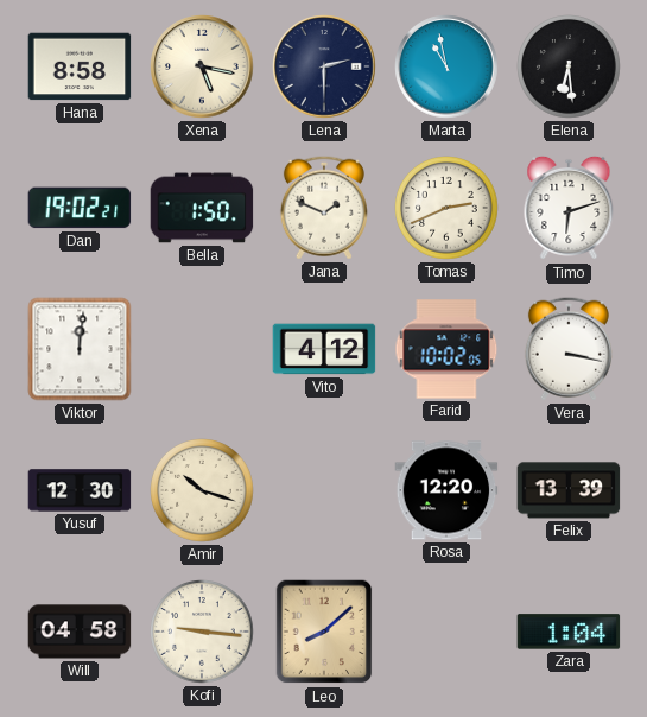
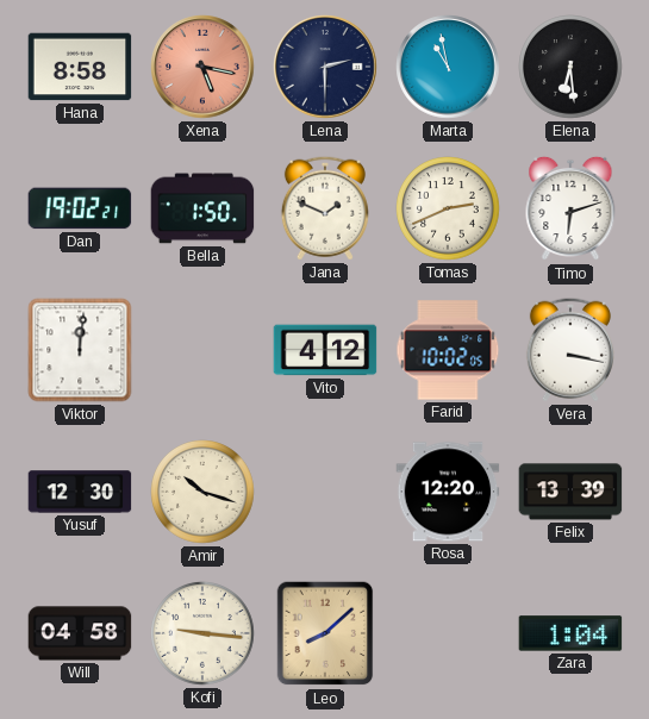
Xena dial: cream -> salmon
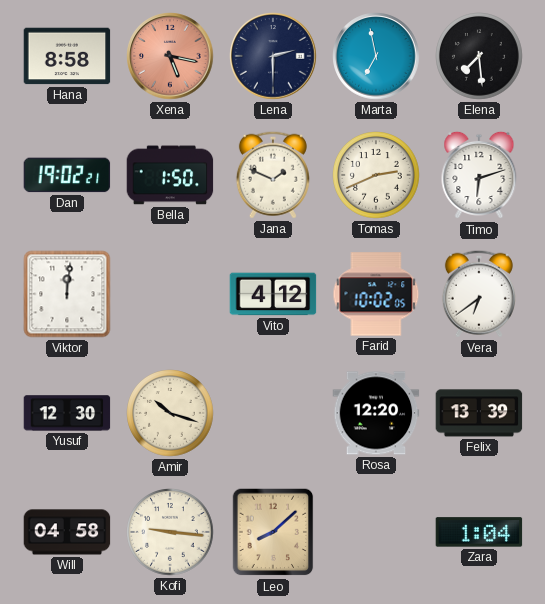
Marta: 10:58 -> 6:58
Elena: 6:29 -> 7:29
Vera: 3:17 -> 6:39
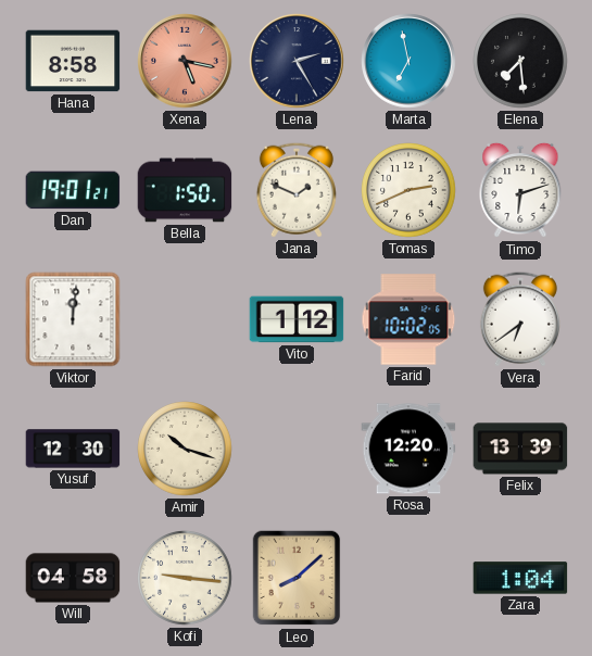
Lena: 2:30 -> 2:25
Dan: 19:02 -> 19:01
Vito: 4:12 -> 1:12
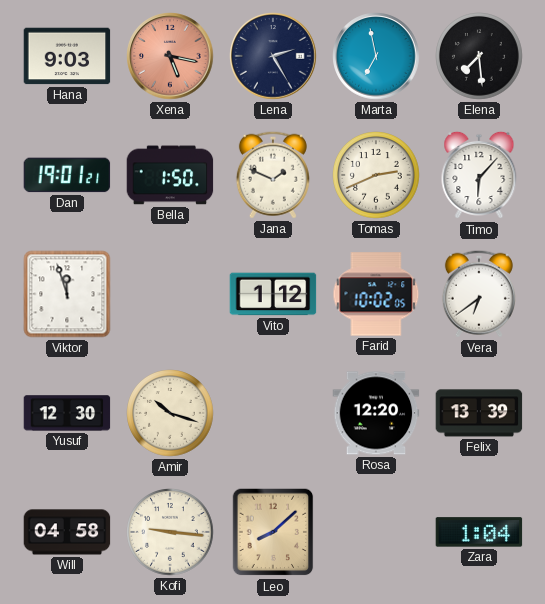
Hana: 8:58 -> 9:03
Timo: 6:12 -> 6:07
Viktor: 12:01 -> 11:57
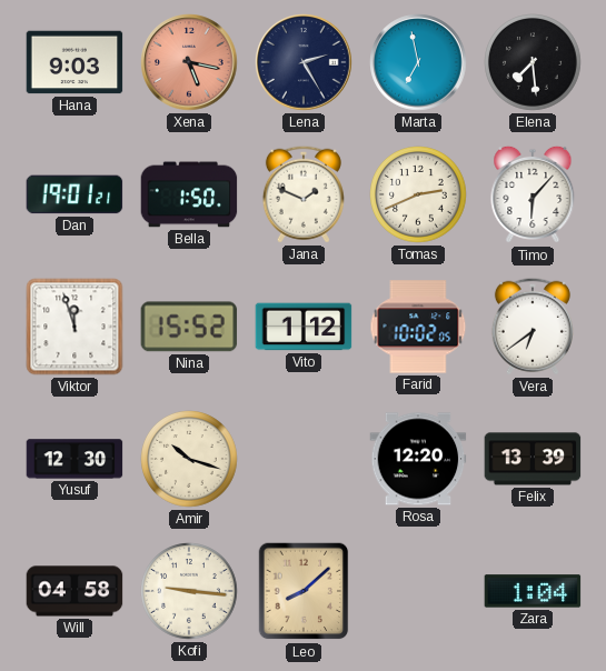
Nina: none -> 15:52
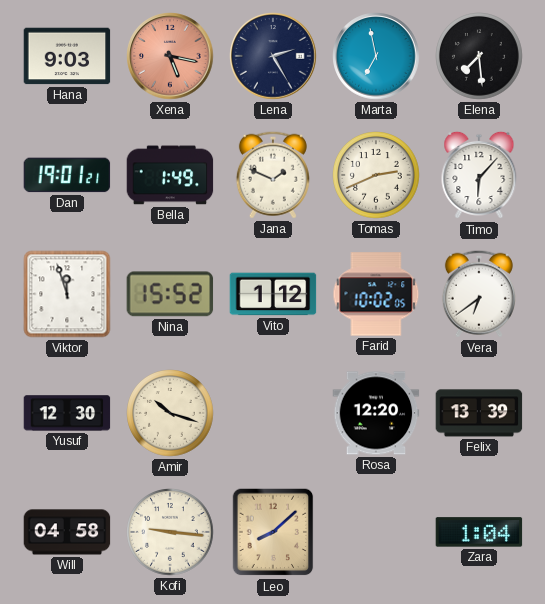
Bella: 1:50 -> 1:49
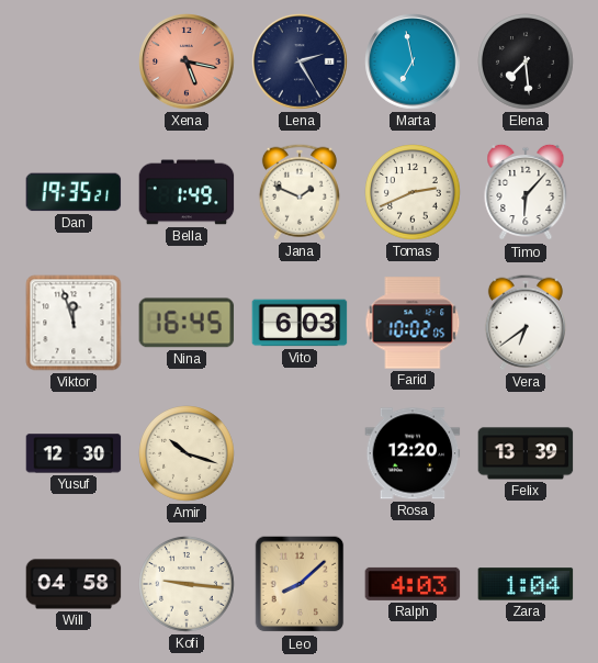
Hana: 9:03 -> none
Dan: 19:01 -> 19:35
Nina: 15:52 -> 16:45
Vito: 1:12 -> 6:03
Ralph: none -> 4:03
